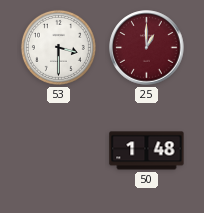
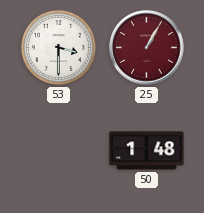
25: 1:00 -> 1:05
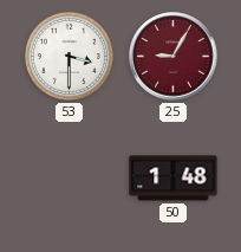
25: 1:05 -> 9:05
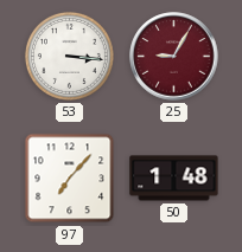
53: 3:30 -> 3:16
97: none -> 7:07
